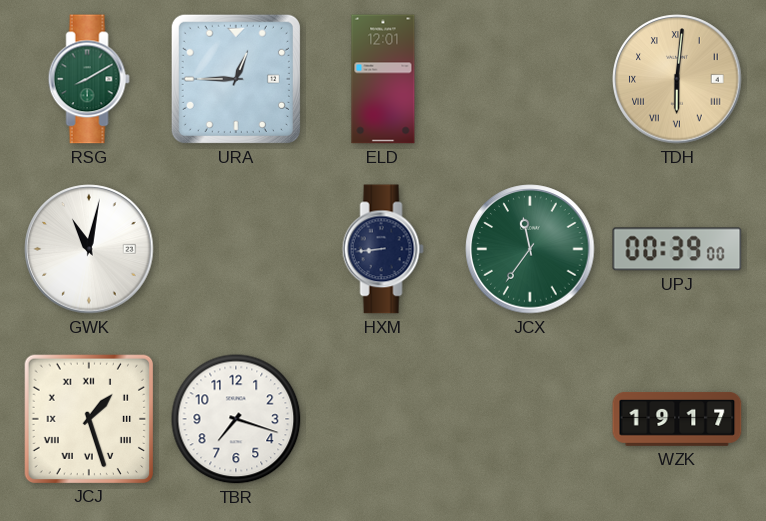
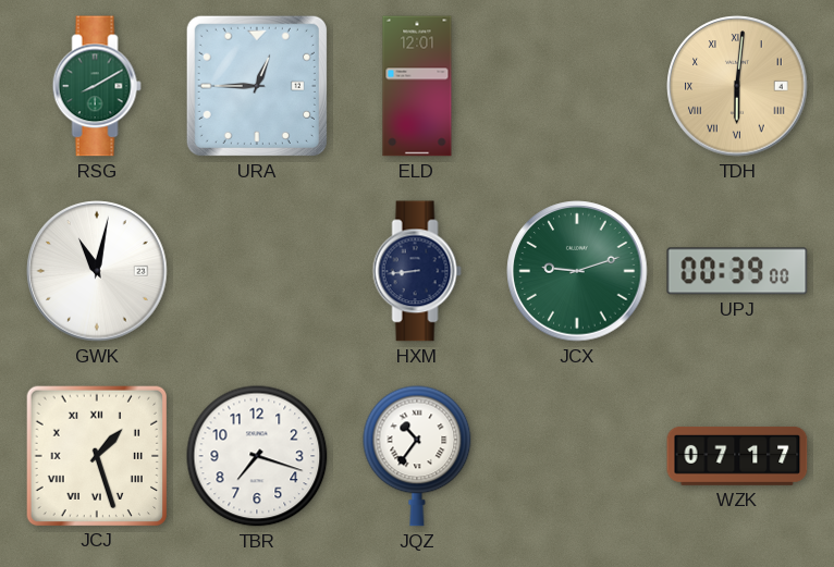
JCX: 11:36 -> 9:12
JQZ: none -> 10:36
WZK: 19:17 -> 07:17
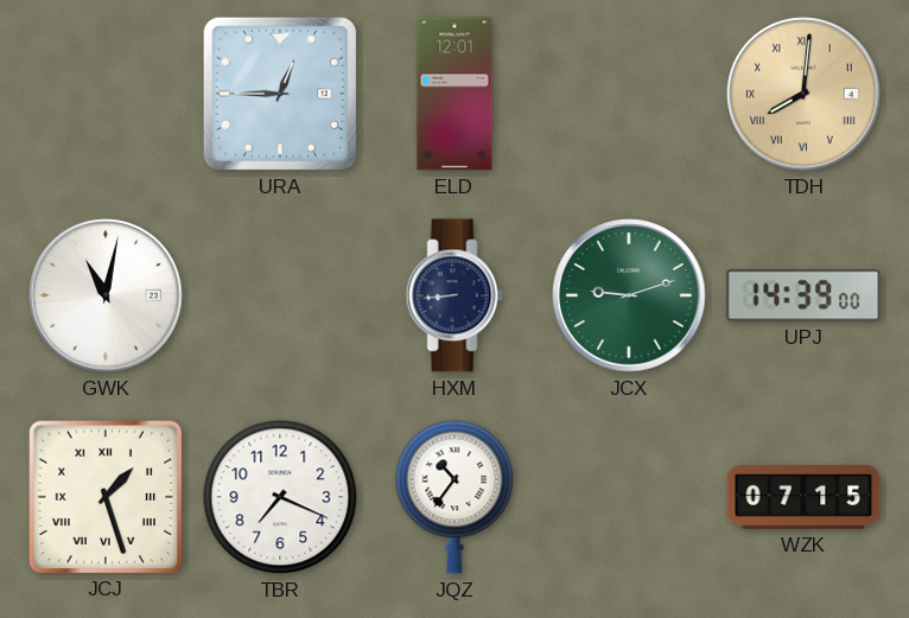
RSG: 8:10 -> none
TDH: 6:01 -> 8:01
UPJ: 00:39 -> 14:39
TBR: 7:18 -> 7:19
WZK: 07:17 -> 07:15
